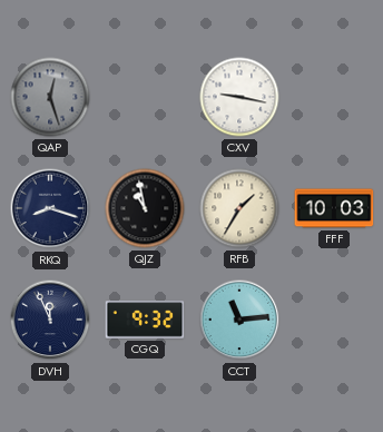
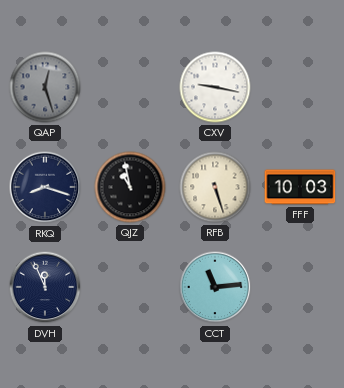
RFB: 1:35 -> 5:27
CGQ: 9:32 -> none
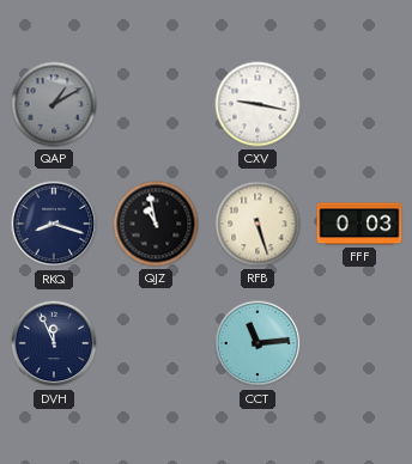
QAP: 12:27 -> 1:10
FFF: 10:03 -> 0:03
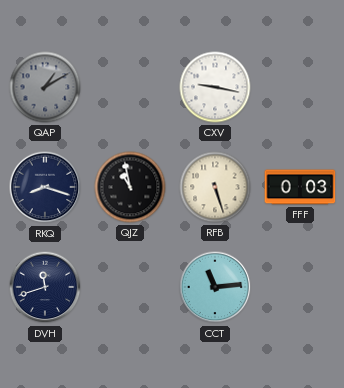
DVH: 11:56 -> 11:42
